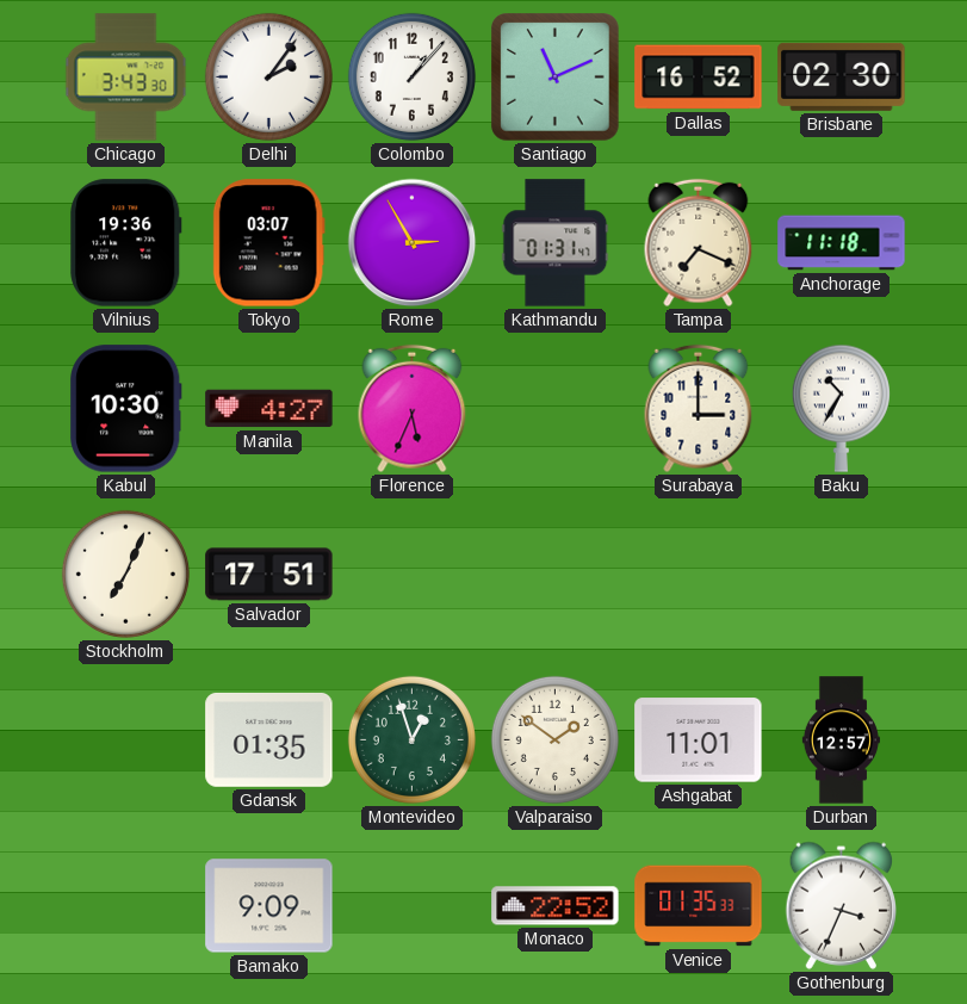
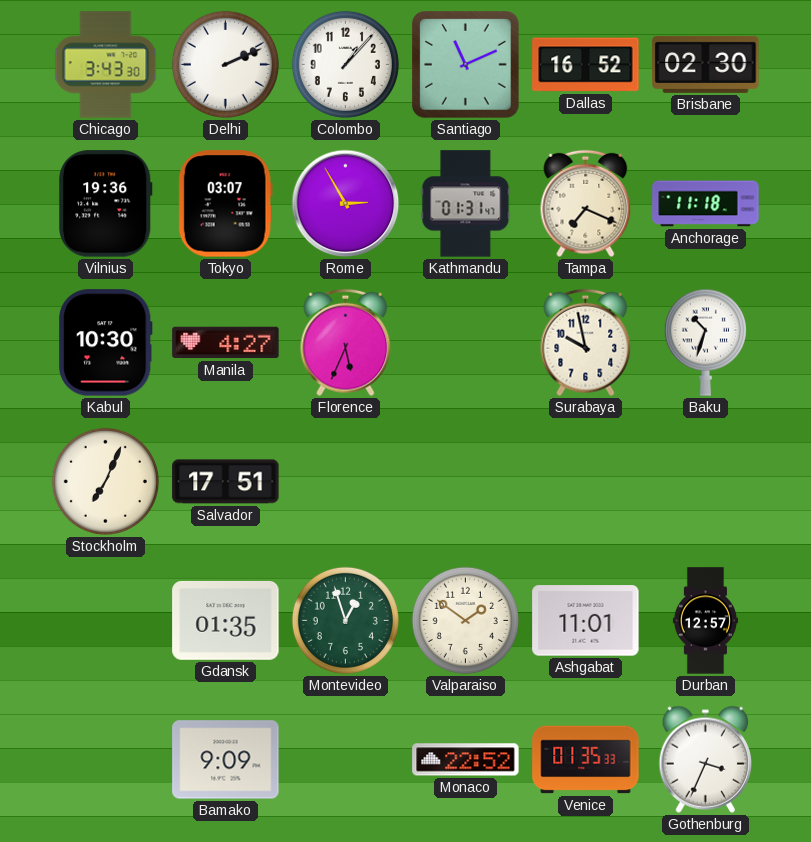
Delhi: 2:06 -> 2:11
Surabaya: 3:00 -> 9:58
Baku: 10:35 -> 10:33
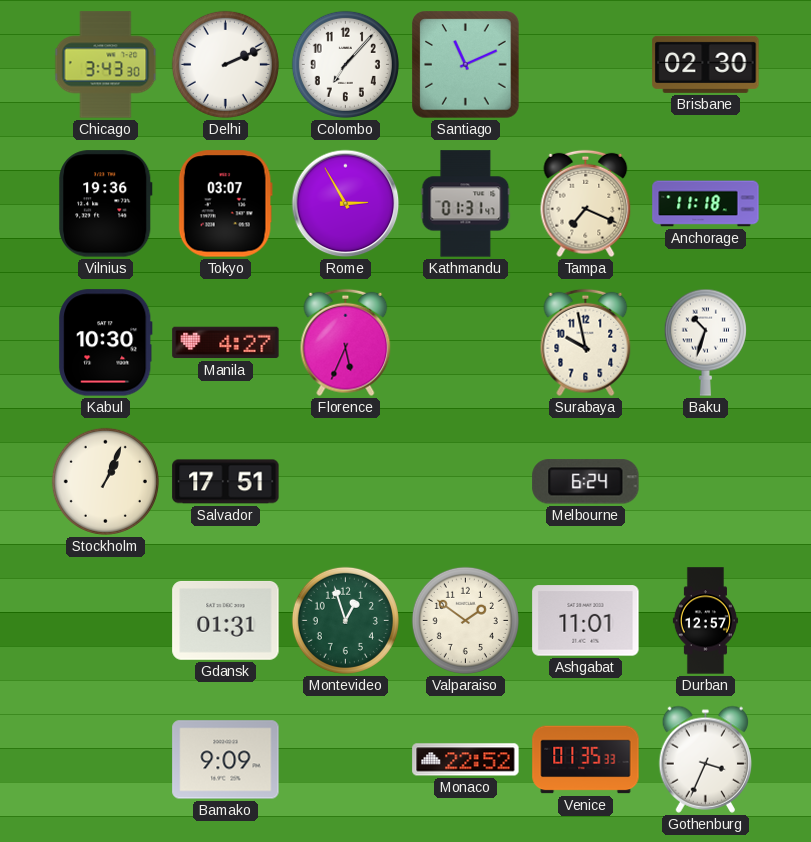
Colombo: 1:07 -> 7:07
Dallas: 16:52 -> none
Stockholm: 7:04 -> 1:04
Melbourne: none -> 6:24
Gdansk: 01:35 -> 01:31
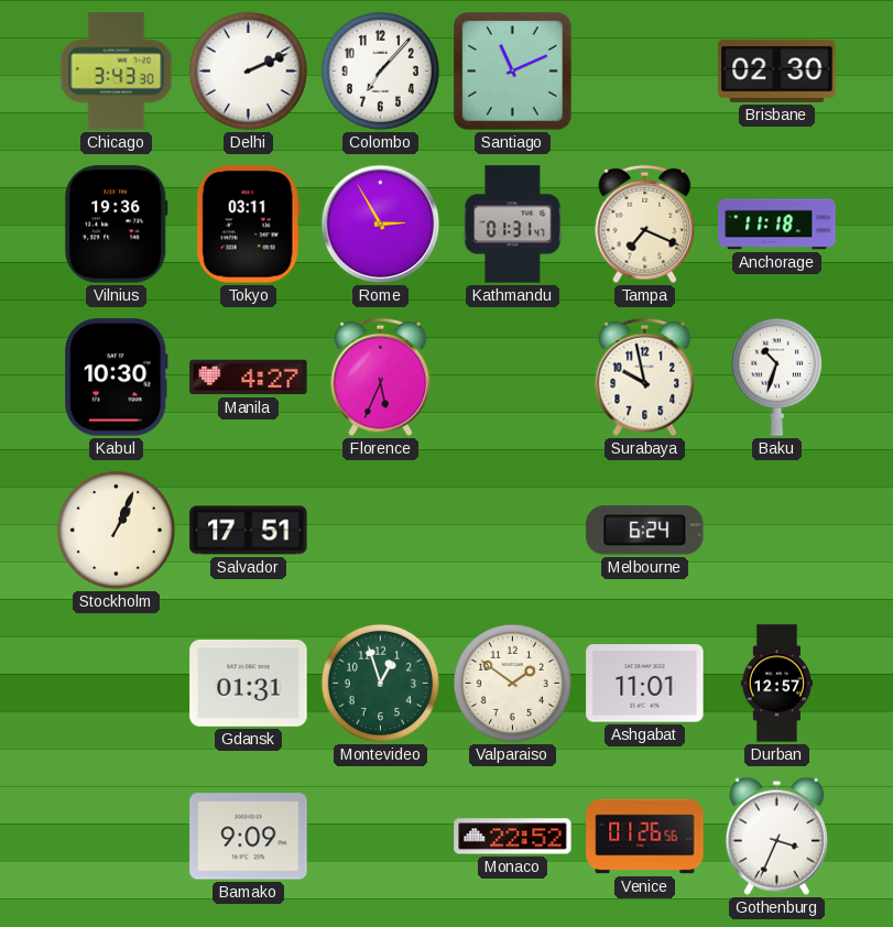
Tokyo: 03:07 -> 03:11
Venice: 01:35 -> 01:26
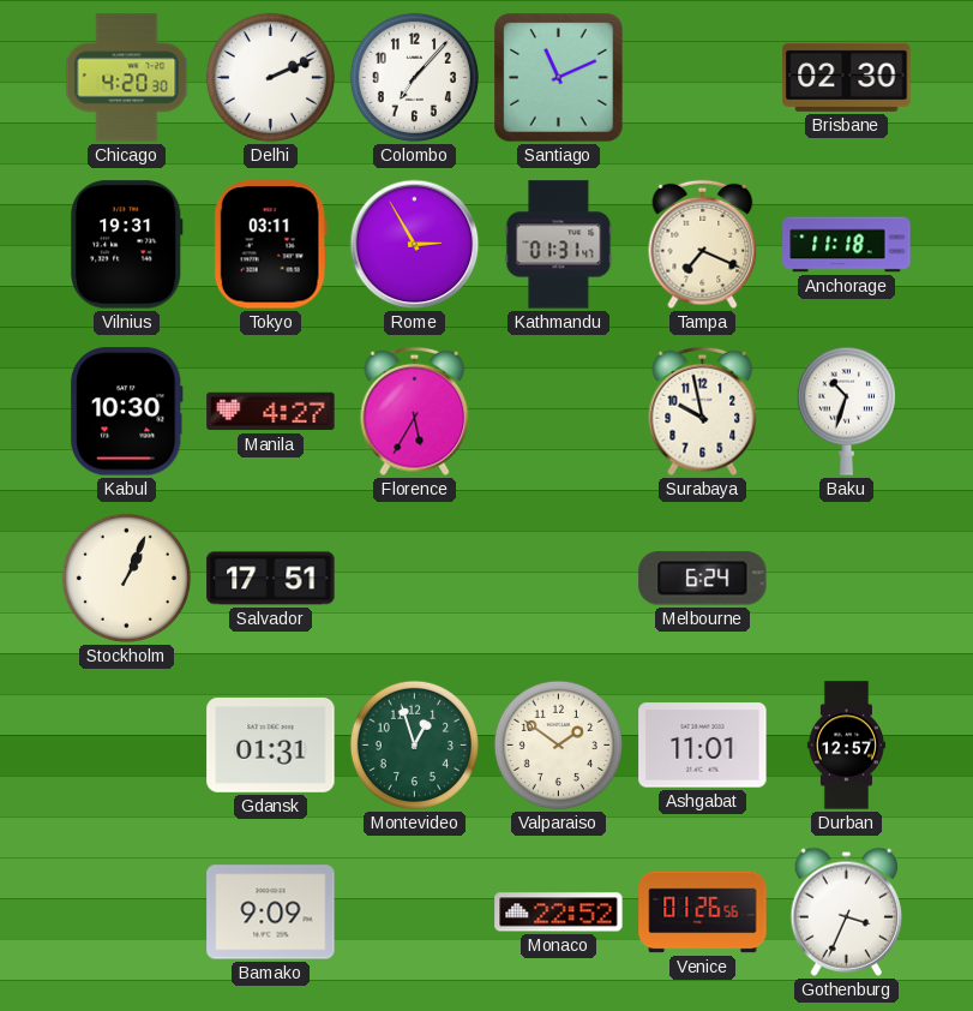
Chicago: 3:43 -> 4:20
Vilnius: 19:36 -> 19:31
Florence: 5:34 -> 5:35
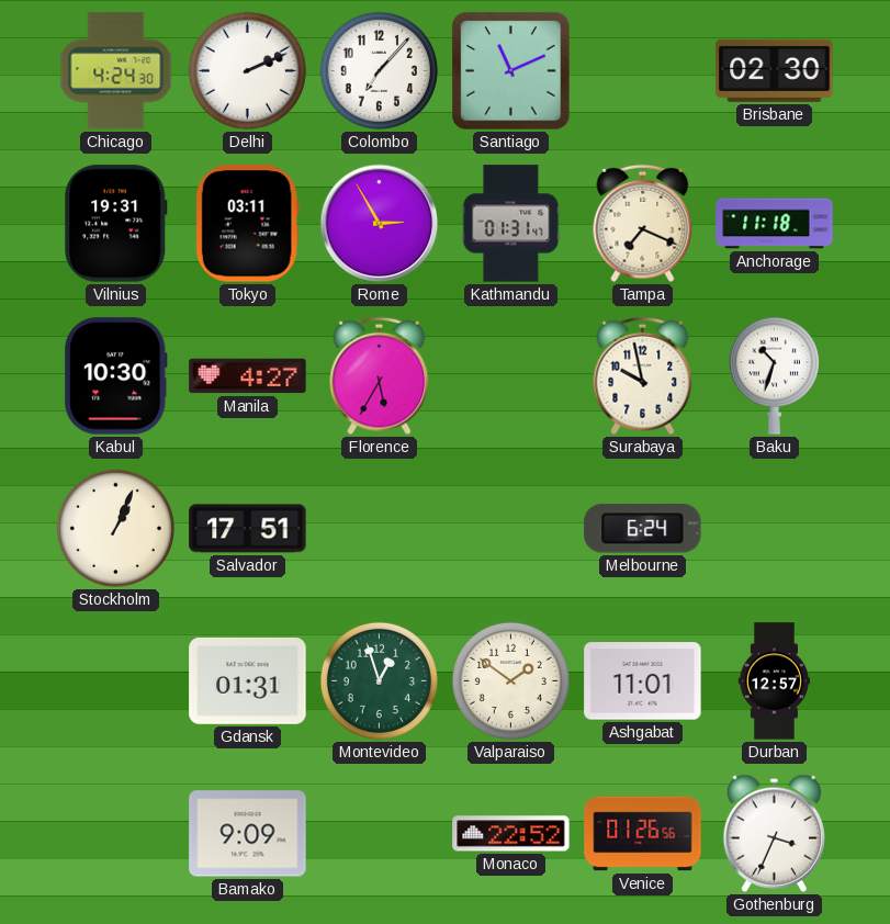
Chicago: 4:20 -> 4:24
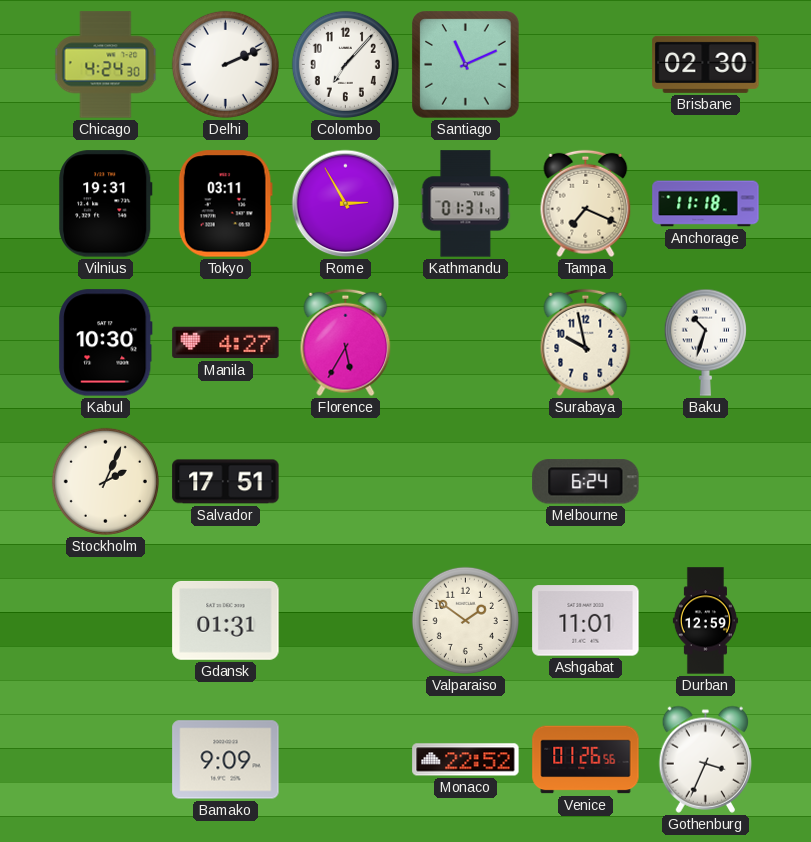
Stockholm: 1:04 -> 2:04
Montevideo: 12:57 -> none
Durban: 12:57 -> 12:59
